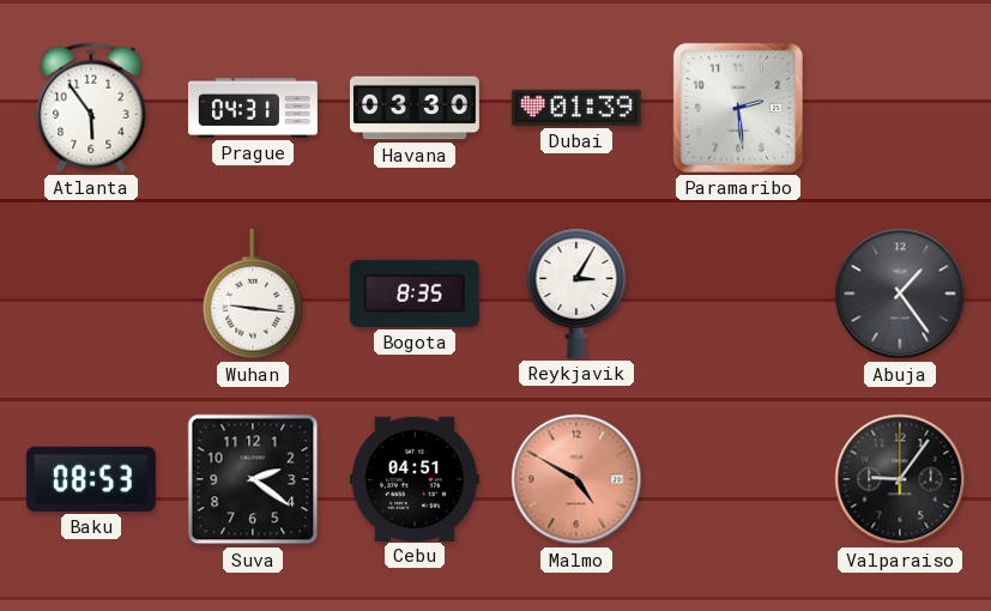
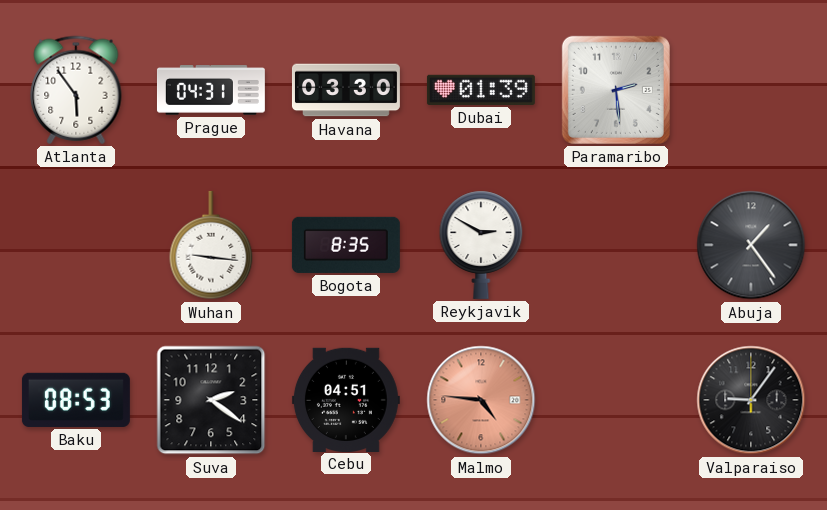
Reykjavik: 3:05 -> 2:50
Malmo: 4:50 -> 4:46
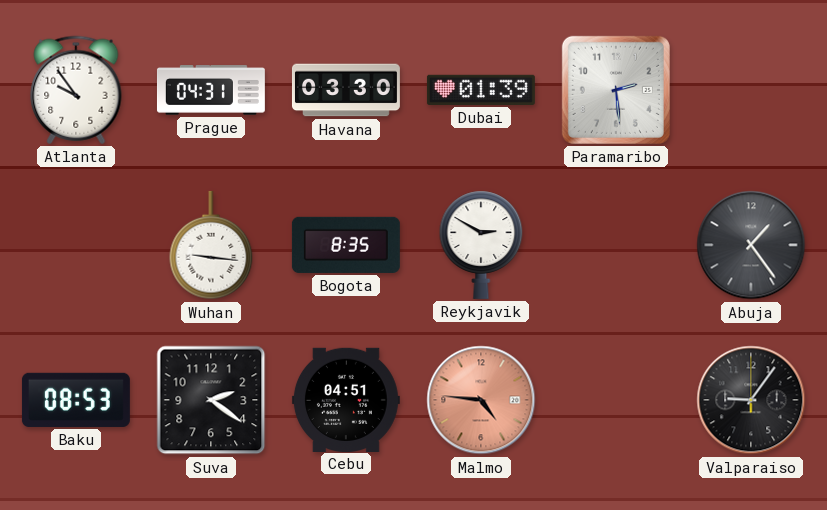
Atlanta: 5:54 -> 9:54
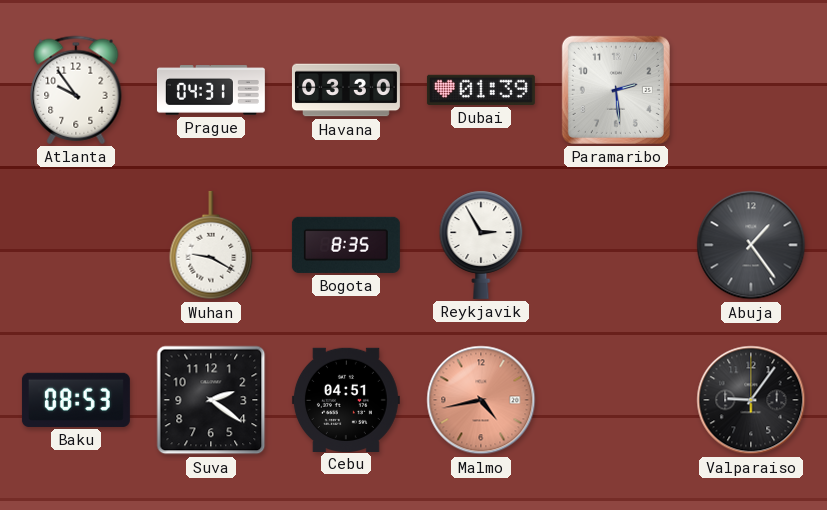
Wuhan: 9:16 -> 9:20
Reykjavik: 2:50 -> 2:55
Malmo: 4:46 -> 4:43
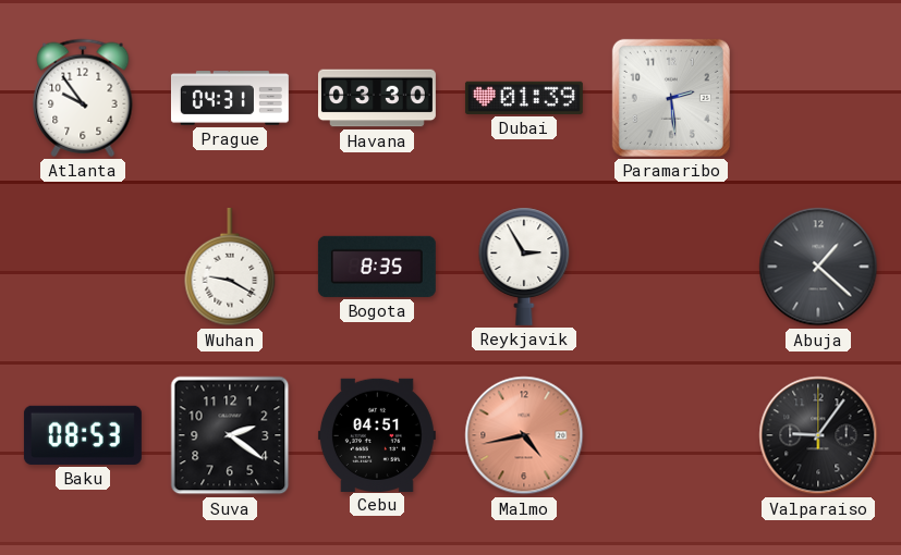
Abuja: 1:24 -> 1:22
